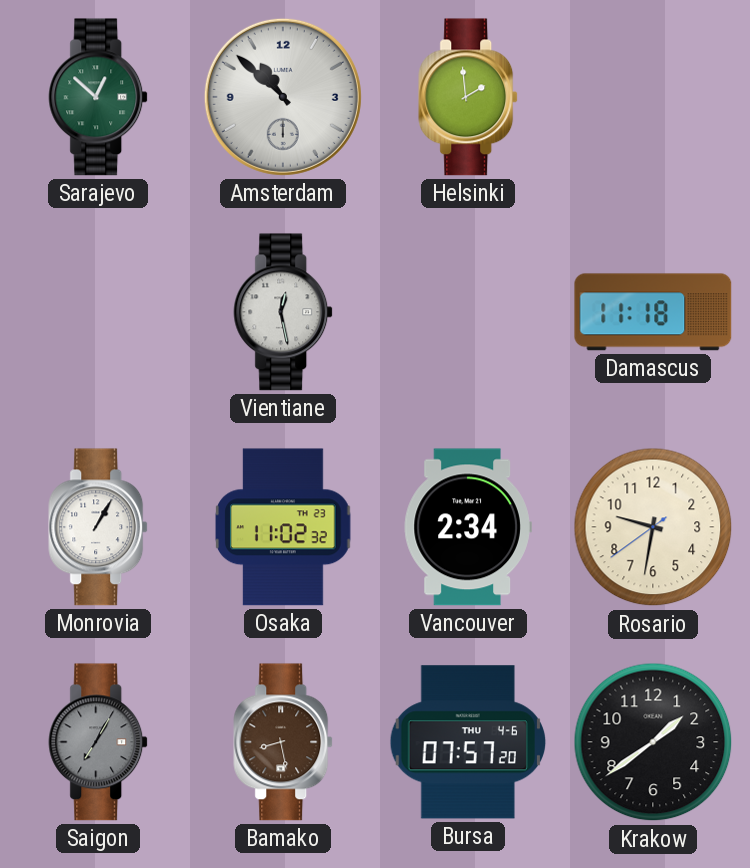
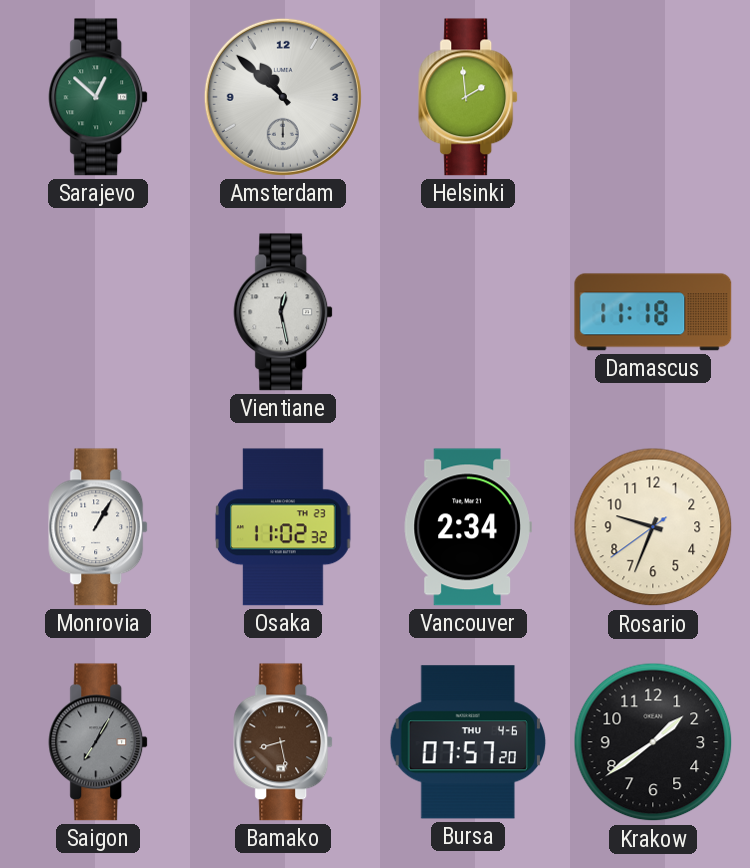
Rosario: 9:31 -> 9:33
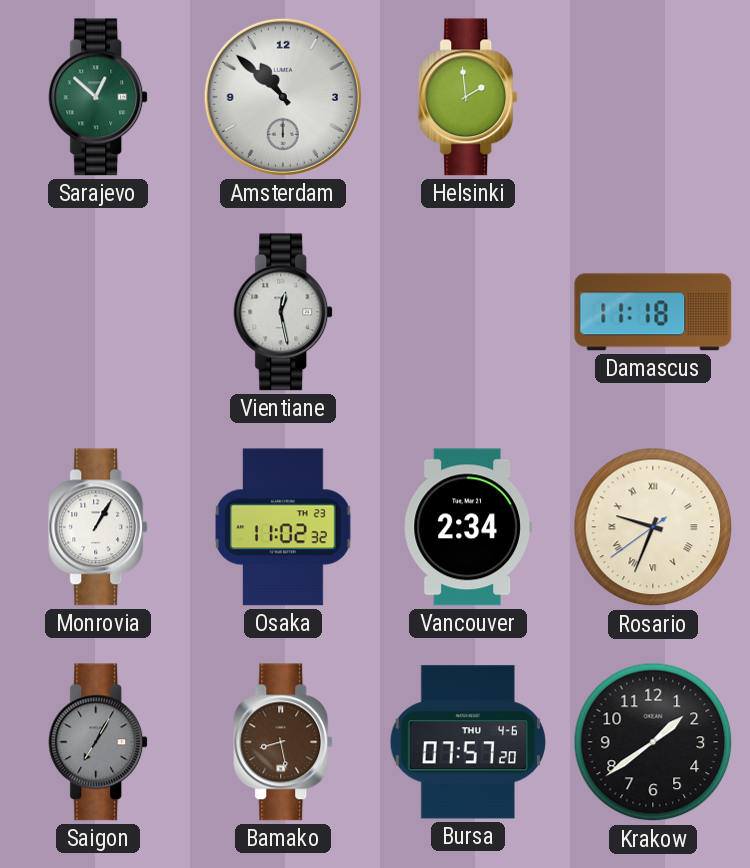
Rosario numerals: Arabic -> Roman
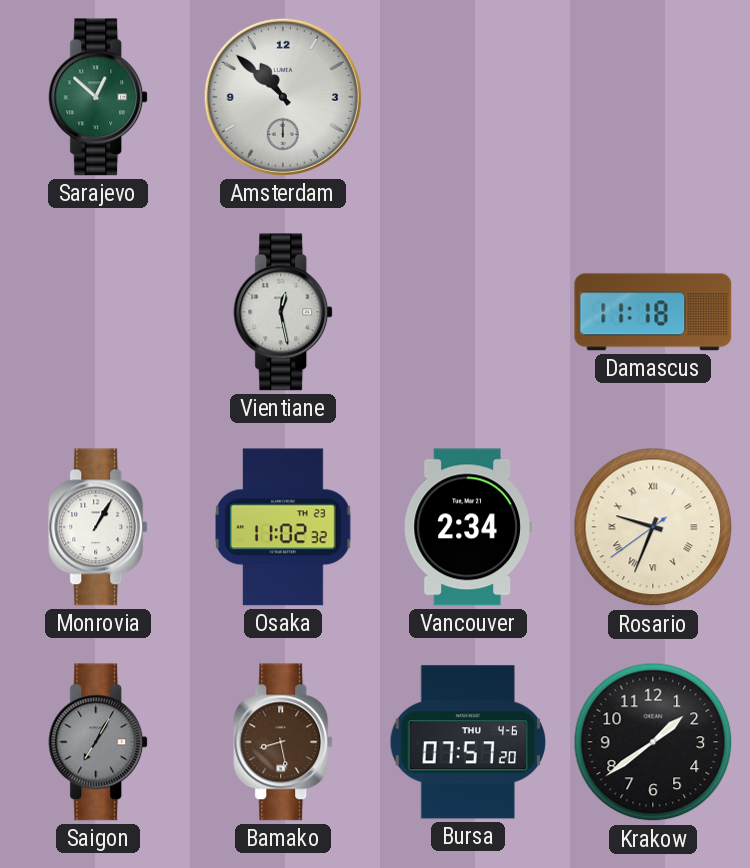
Helsinki: 1:59 -> none
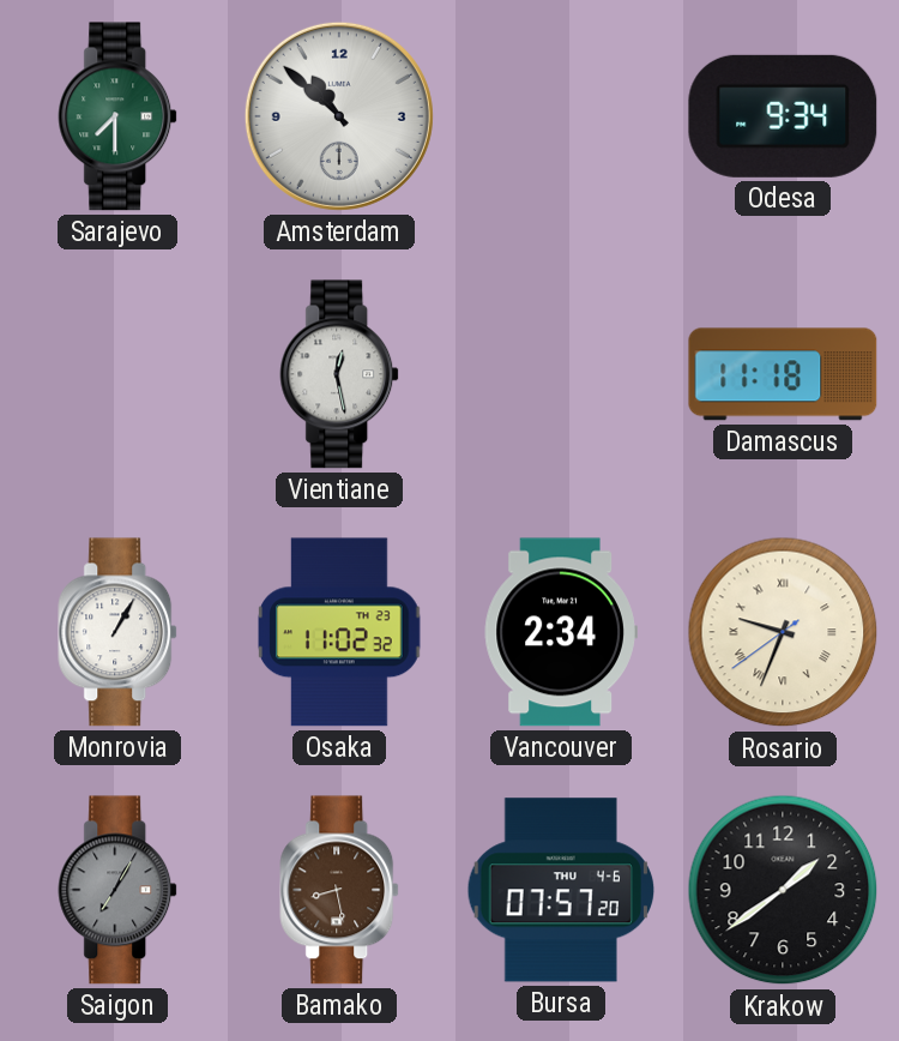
Sarajevo: 12:52 -> 7:30
Odesa: none -> 9:34
